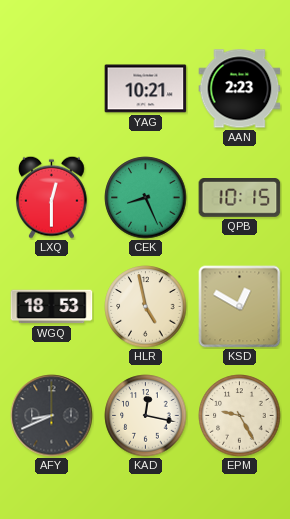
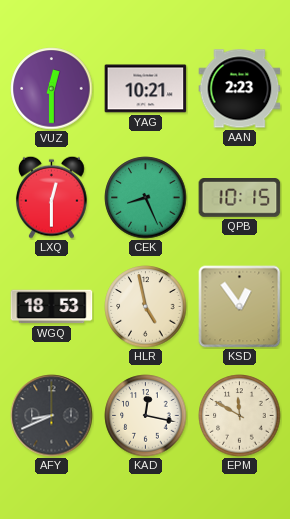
VUZ: none -> 12:30
KSD: 12:50 -> 12:54
EPM: 9:25 -> 11:50
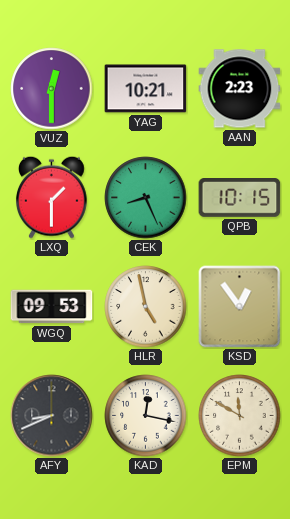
LXQ: 12:30 -> 1:30
WGQ: 18:53 -> 09:53
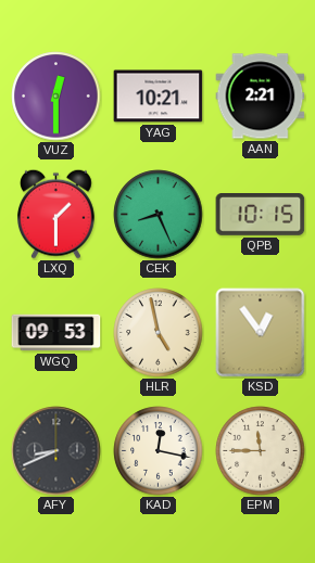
AAN: 2:23 -> 2:21
EPM: 11:50 -> 11:45
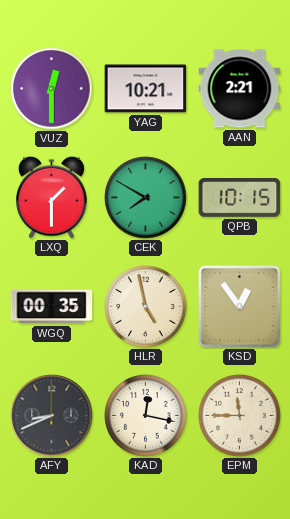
CEK: 8:26 -> 7:50
WGQ: 09:53 -> 00:35
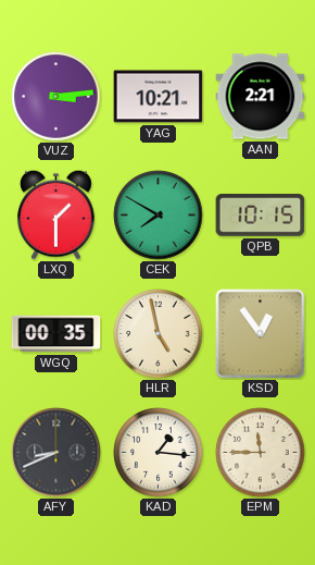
VUZ: 12:30 -> 3:14
KAD: 12:17 -> 1:16
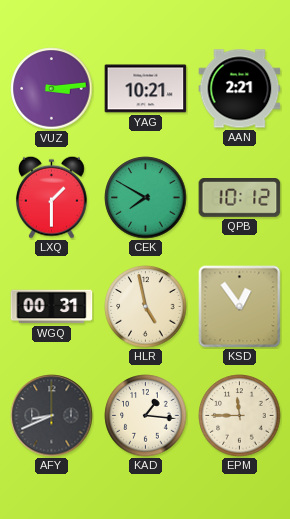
QPB: 10:15 -> 10:12
WGQ: 00:35 -> 00:31
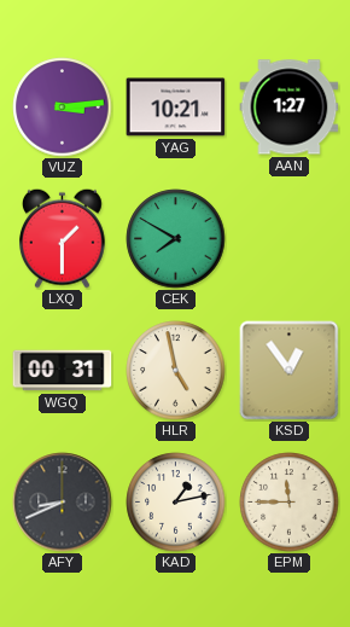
AAN: 2:21 -> 1:27
QPB: 10:12 -> none
KAD: 1:16 -> 1:13
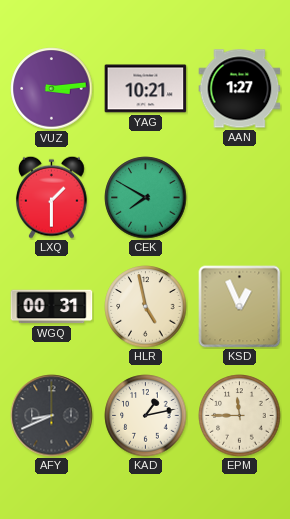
KSD: 12:54 -> 12:56
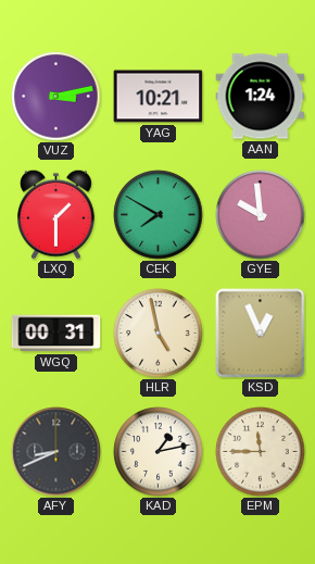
VUZ: 3:14 -> 3:13
AAN: 1:27 -> 1:24
GYE: none -> 9:59
